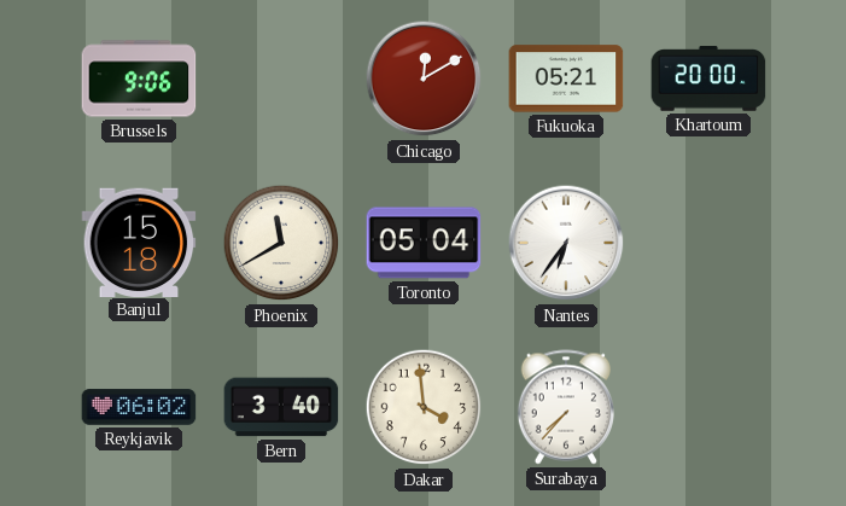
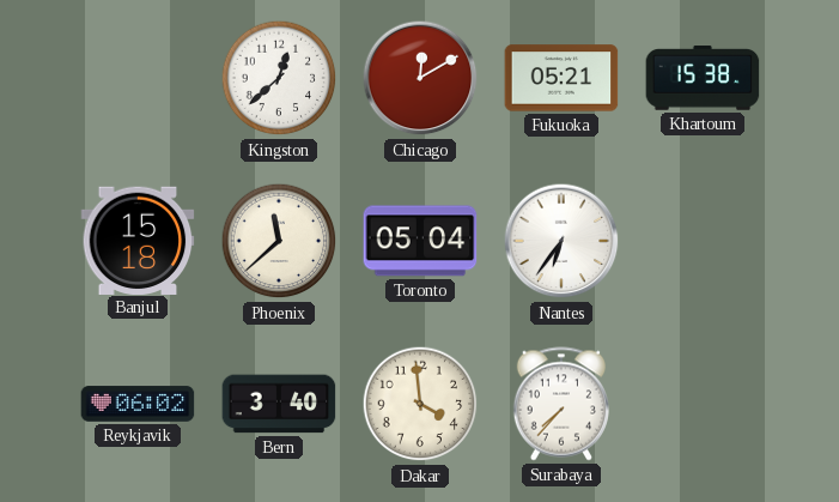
Brussels: 9:06 -> none
Kingston: none -> 12:38
Khartoum: 20:00 -> 15:38
Phoenix: 11:40 -> 11:38
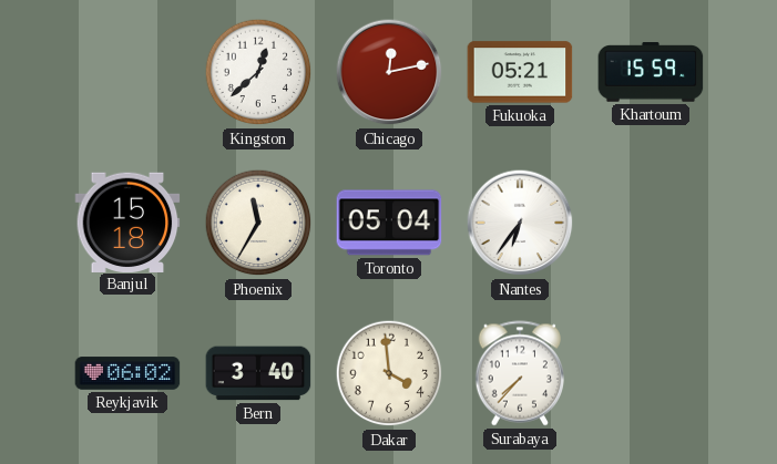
Chicago: 12:10 -> 12:13
Khartoum: 15:38 -> 15:59
Phoenix: 11:38 -> 11:35
